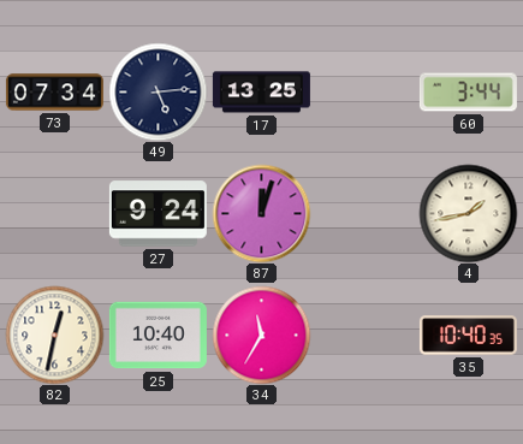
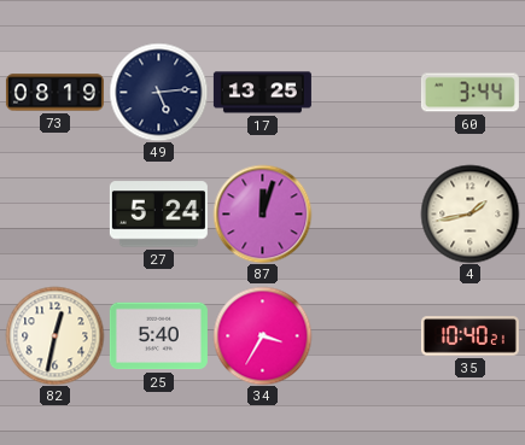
73: 07:34 -> 08:19
27: 9:24 -> 5:24
25: 10:40 -> 5:40
34: 11:35 -> 3:35
35: 10:40:35 -> 10:40:21
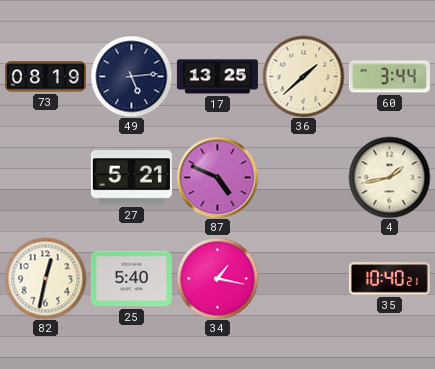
36: none -> 1:38
27: 5:24 -> 5:21
87: 12:03 -> 4:49
34: 3:35 -> 1:17
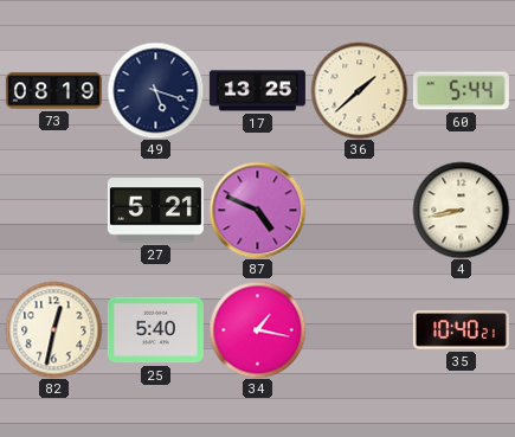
49: 5:14 -> 5:18
60: 3:44 -> 5:44
4: 1:43 -> 8:43
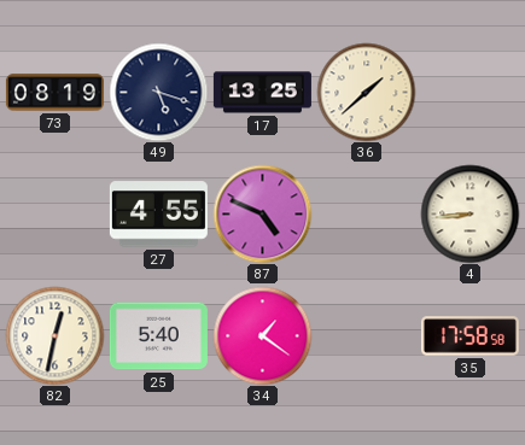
60: 5:44 -> none
27: 5:21 -> 4:55
4: 8:43 -> 8:44
34: 1:17 -> 1:21
35: 10:40 -> 17:58
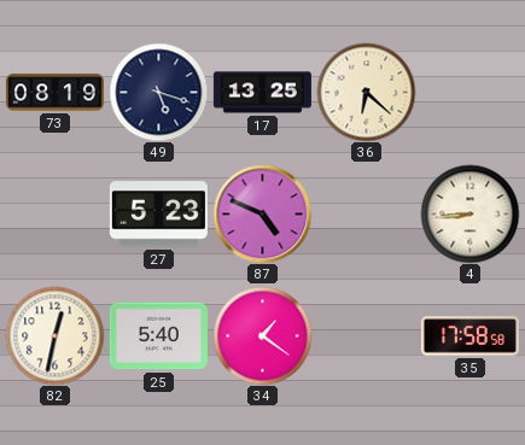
36: 1:38 -> 6:22
27: 4:55 -> 5:23
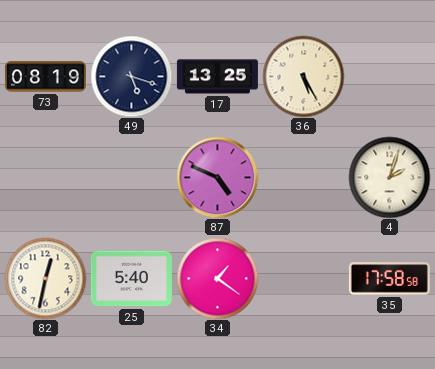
36: 6:22 -> 5:25
27: 5:23 -> none
4: 8:44 -> 2:03
